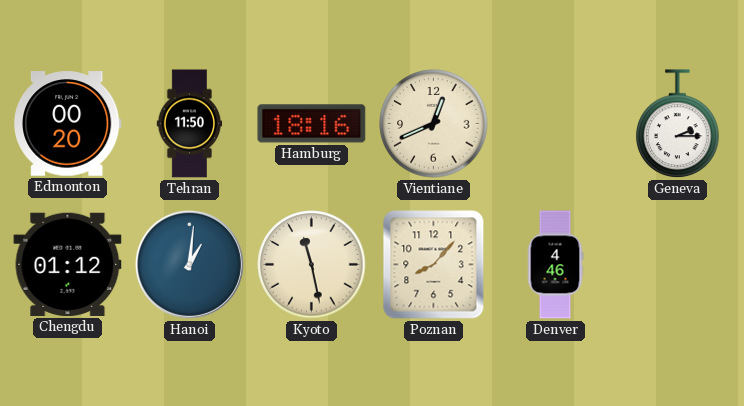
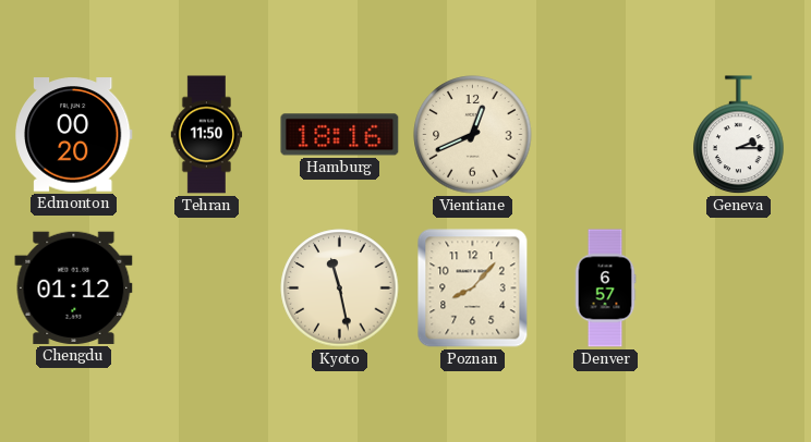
Hanoi: 1:01 -> none
Denver: 4:46 -> 6:57
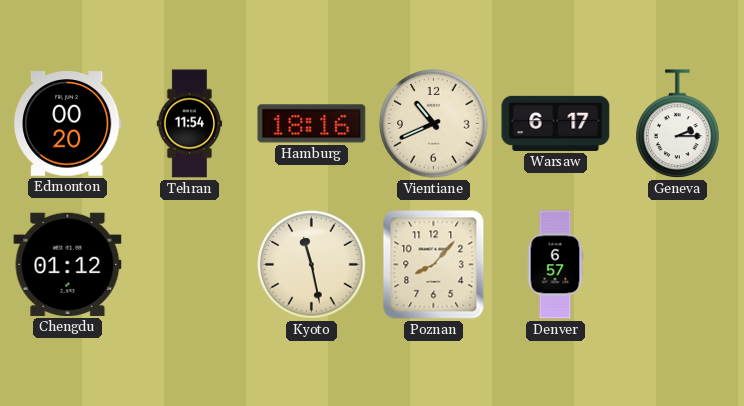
Tehran: 11:50 -> 11:54
Vientiane: 12:41 -> 10:41
Warsaw: none -> 6:17
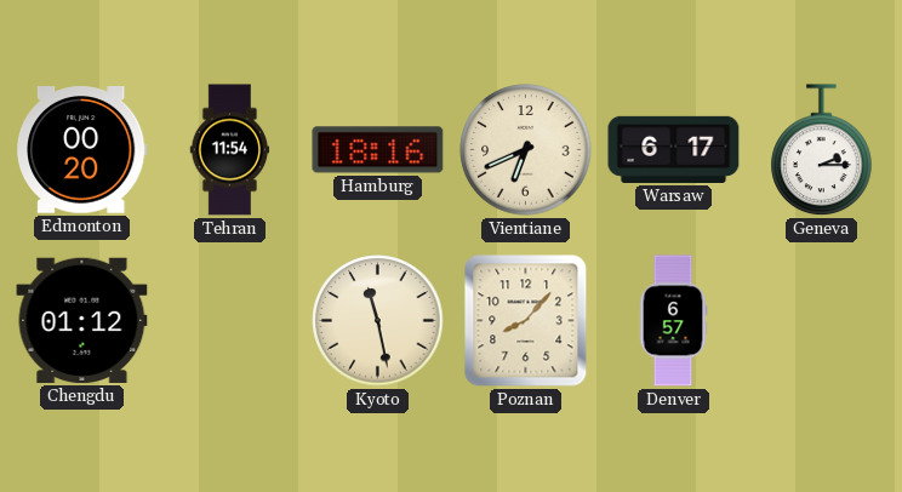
Vientiane: 10:41 -> 6:41
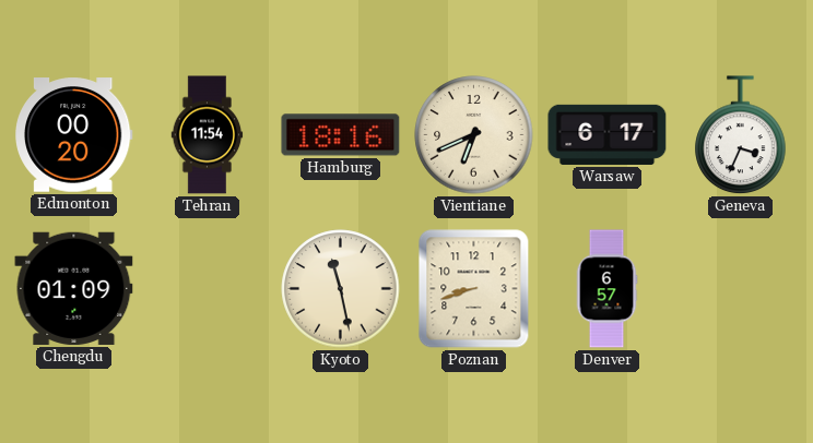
Geneva: 2:15 -> 3:34
Chengdu: 01:12 -> 01:09
Poznan: 8:07 -> 8:42
